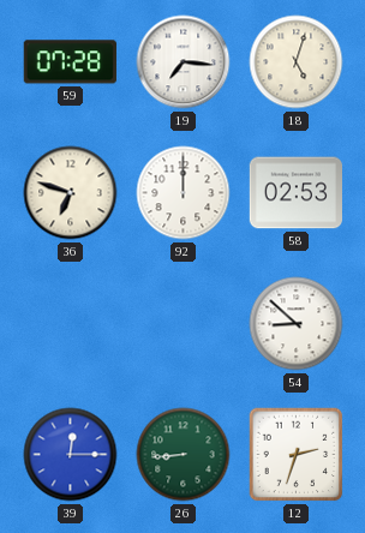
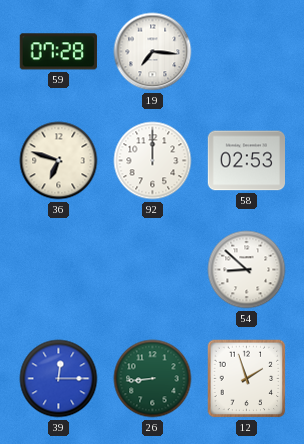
18: 5:03 -> none
12: 2:33 -> 1:57
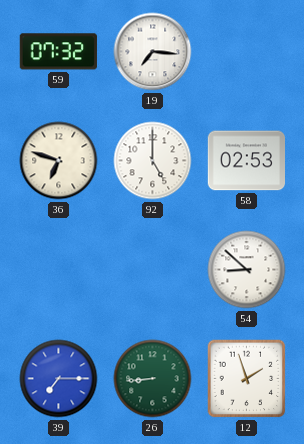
59: 07:28 -> 07:32
92: 12:00 -> 5:00
39: 12:15 -> 7:15
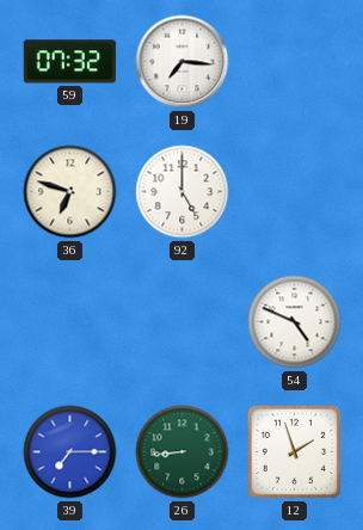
58: 02:53 -> none
54: 8:52 -> 4:49
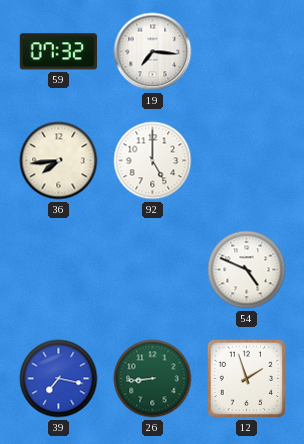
36: 6:48 -> 7:44
39: 7:15 -> 7:17
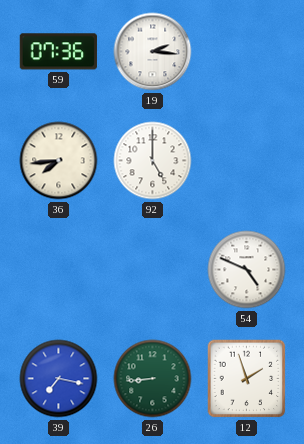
59: 07:32 -> 07:36
19: 7:16 -> 2:16
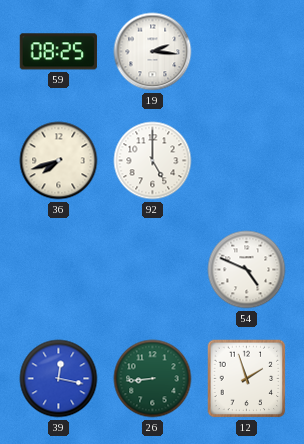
59: 07:36 -> 08:25
36: 7:44 -> 7:42
39: 7:17 -> 12:17
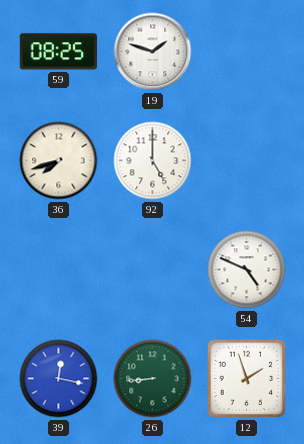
19: 2:16 -> 1:48
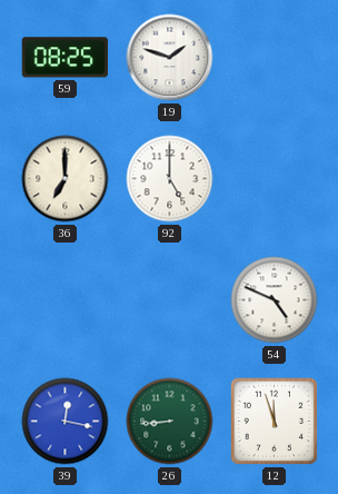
36: 7:42 -> 7:00
12: 1:57 -> 11:57
